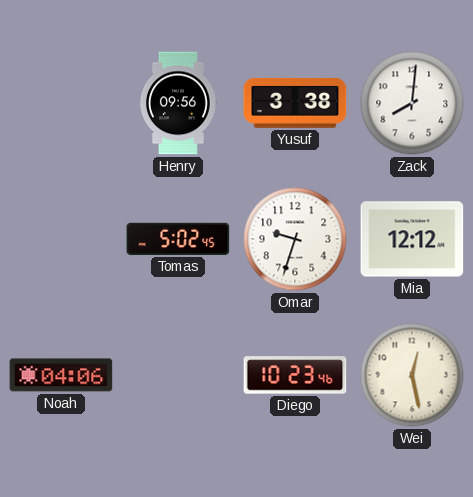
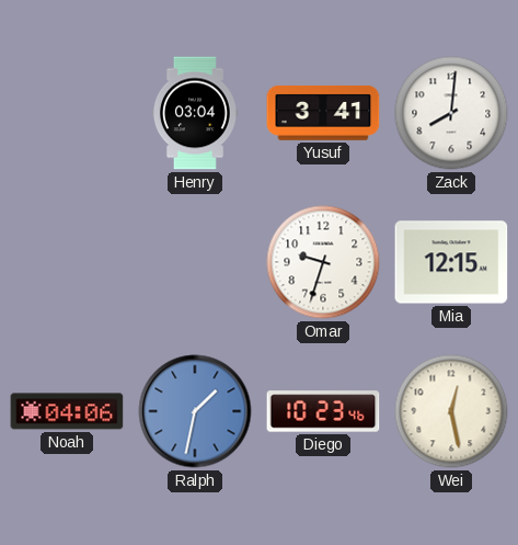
Henry: 09:56 -> 03:04
Yusuf: 3:38 -> 3:41
Tomas: 5:02 -> none
Mia: 12:12 -> 12:15
Ralph: none -> 1:32
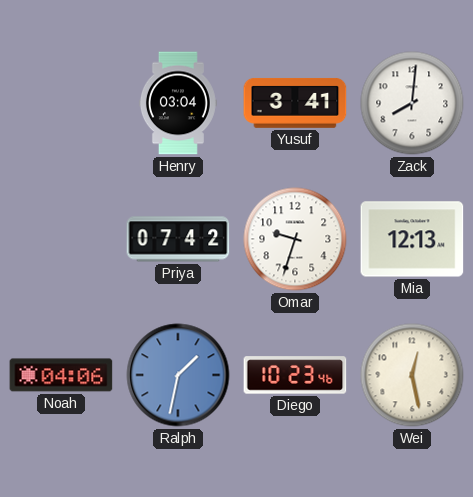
Priya: none -> 07:42
Mia: 12:15 -> 12:13
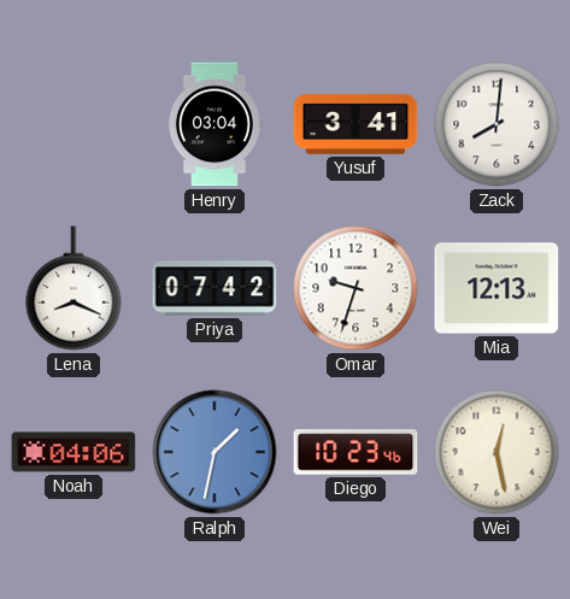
Lena: none -> 8:19
